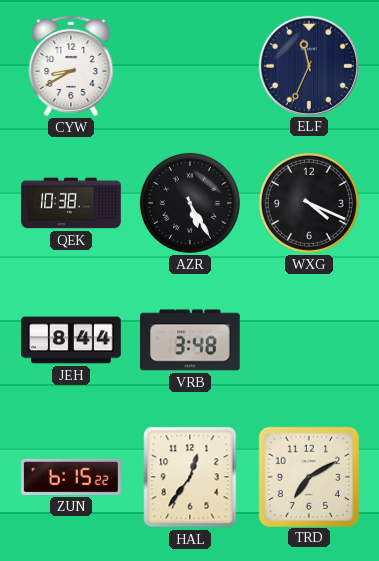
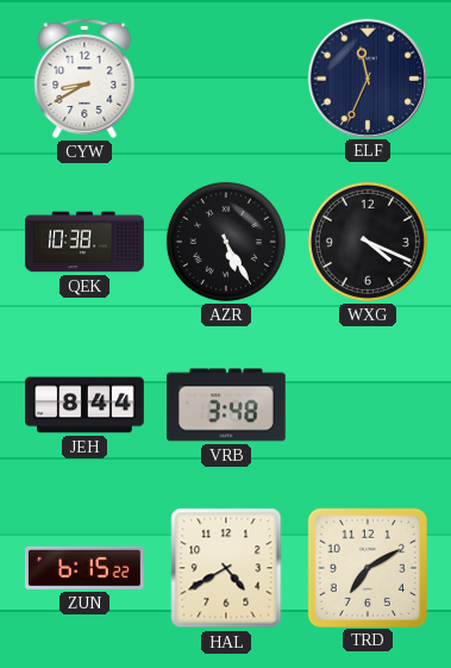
HAL: 12:36 -> 4:40
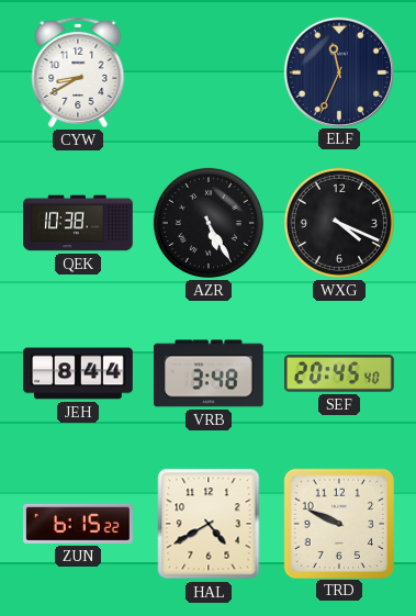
SEF: none -> 20:45
TRD: 7:10 -> 9:49
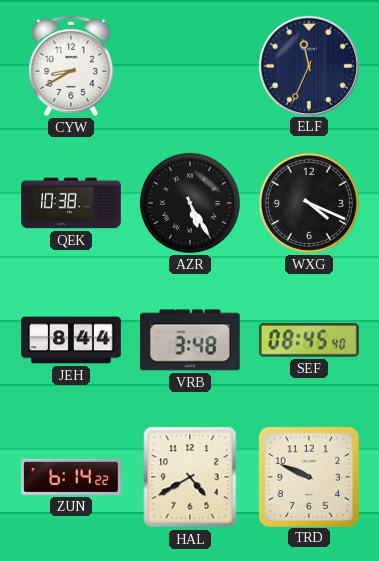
SEF: 20:45 -> 08:45
ZUN: 6:15 -> 6:14
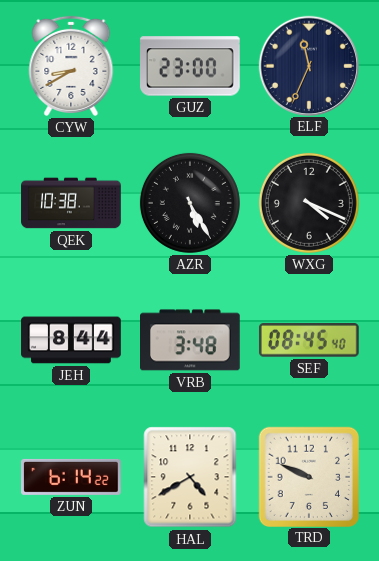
GUZ: none -> 23:00
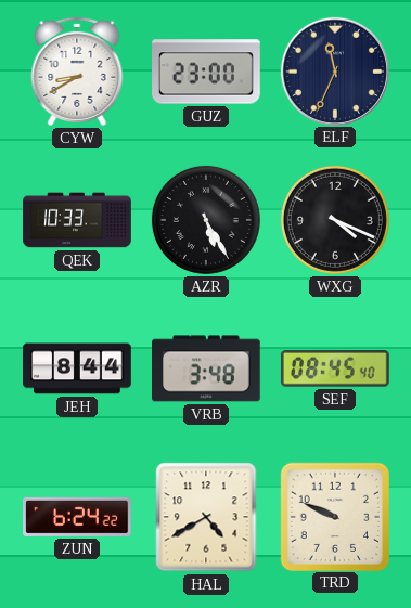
QEK: 10:38 -> 10:33
ZUN: 6:14 -> 6:24
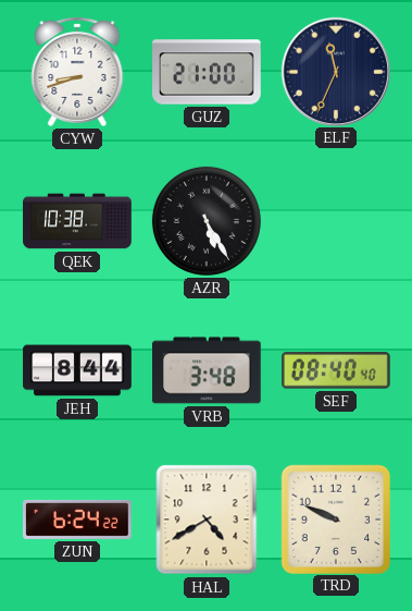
CYW: 8:40 -> 8:42
GUZ: 23:00 -> 21:00
QEK: 10:33 -> 10:38
WXG: 4:19 -> none
SEF: 08:45 -> 08:40
